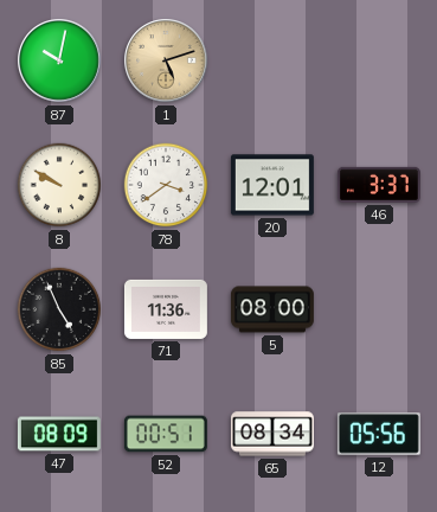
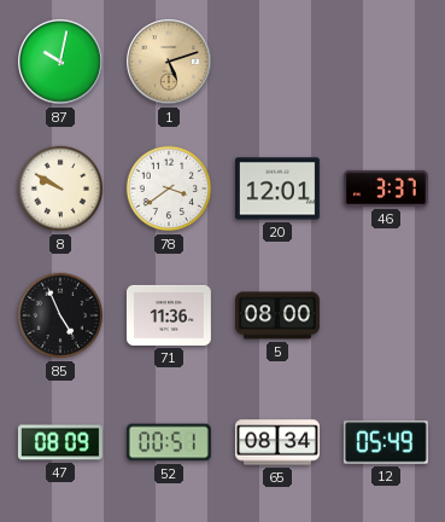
12: 05:56 -> 05:49
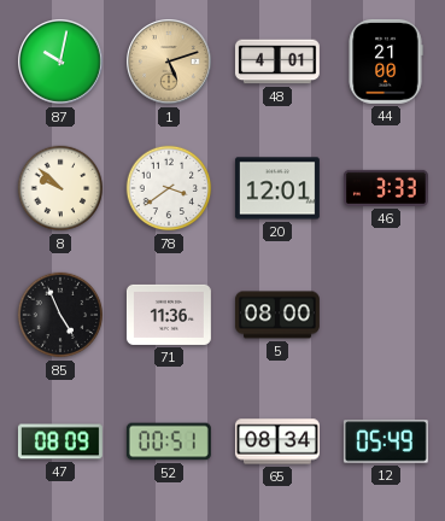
48: none -> 4:01
44: none -> 21:00
8: 9:50 -> 9:52
46: 3:37 -> 3:33
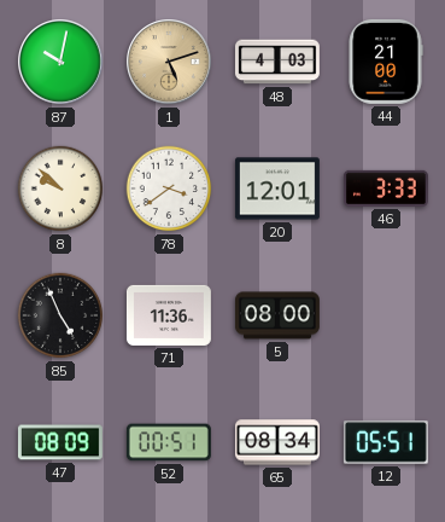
48: 4:01 -> 4:03
12: 05:49 -> 05:51
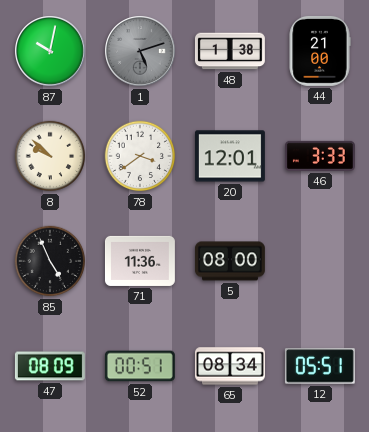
1 dial: champagne -> grey
48: 4:03 -> 1:38
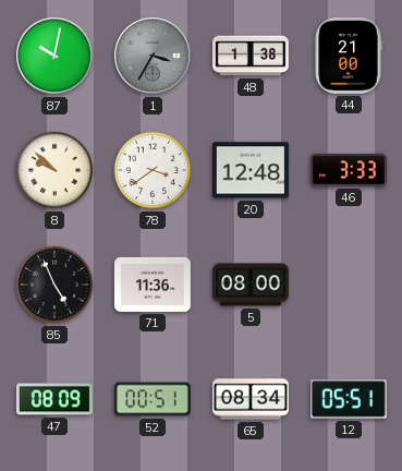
1: 5:12 -> 3:35
20: 12:01 -> 12:48
